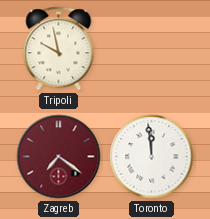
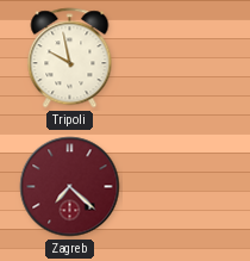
Zagreb: 7:21 -> 7:22
Toronto: 11:59 -> none
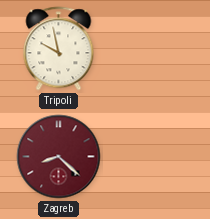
Zagreb: 7:22 -> 8:22
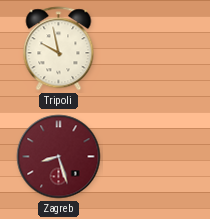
Zagreb: 8:22 -> 8:27
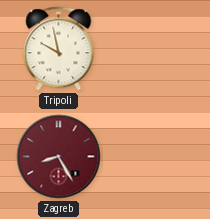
Zagreb: 8:27 -> 8:25
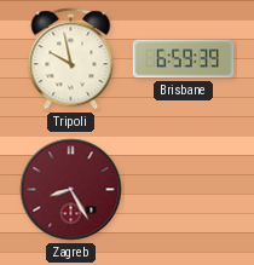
Brisbane: none -> 6:59
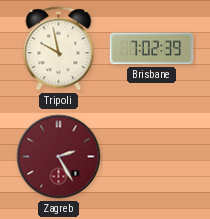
Brisbane: 6:59 -> 7:02
Zagreb: 8:25 -> 2:25
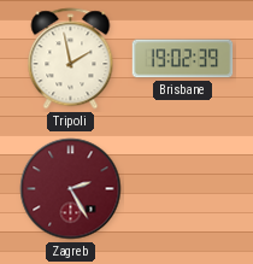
Tripoli: 9:58 -> 1:58
Brisbane: 7:02 -> 19:02
